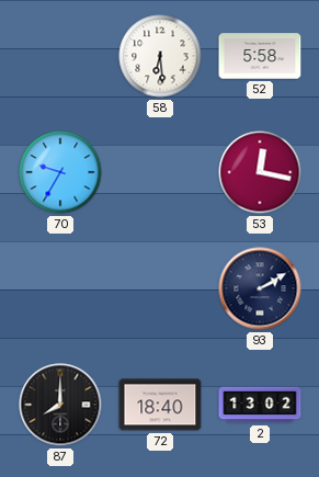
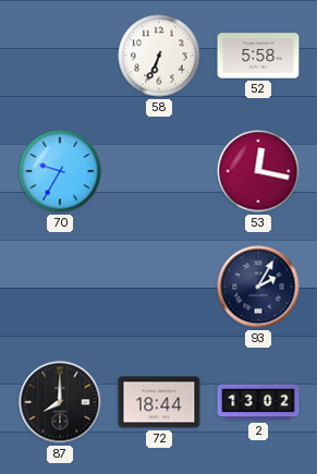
58: 6:29 -> 6:34
93: 2:10 -> 2:05
72: 18:40 -> 18:44
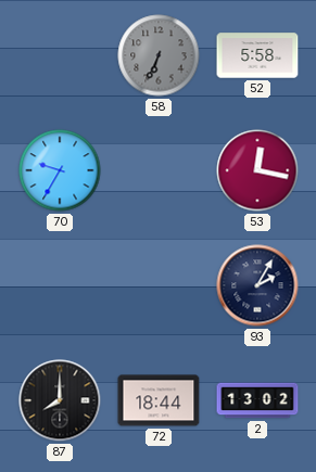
58 dial: white -> grey
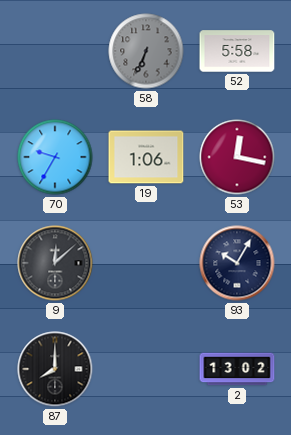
19: none -> 1:06
9: none -> 12:08
93: 2:05 -> 10:05
72: 18:44 -> none
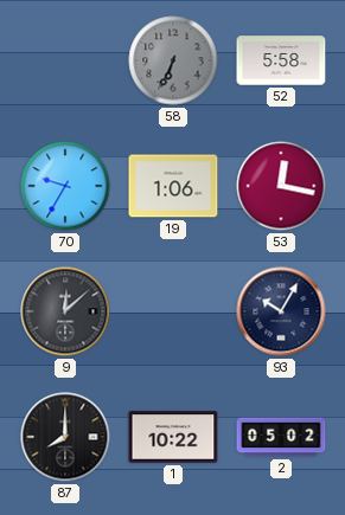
1: none -> 10:22
2: 13:02 -> 05:02
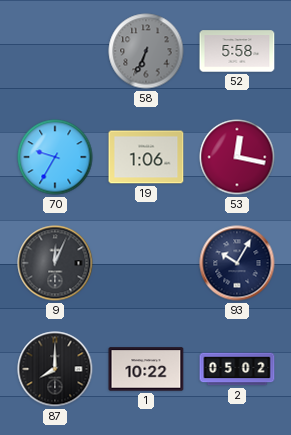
9: 12:08 -> 12:04
